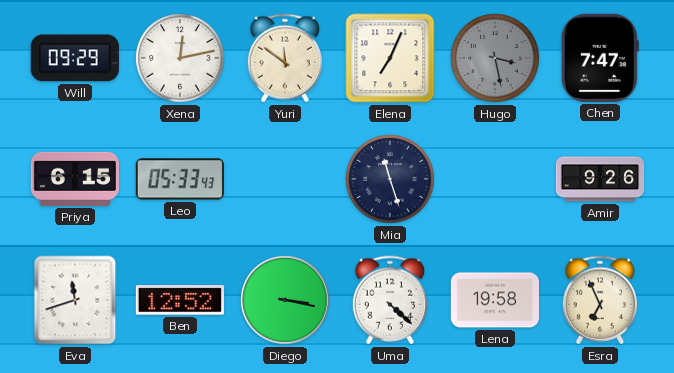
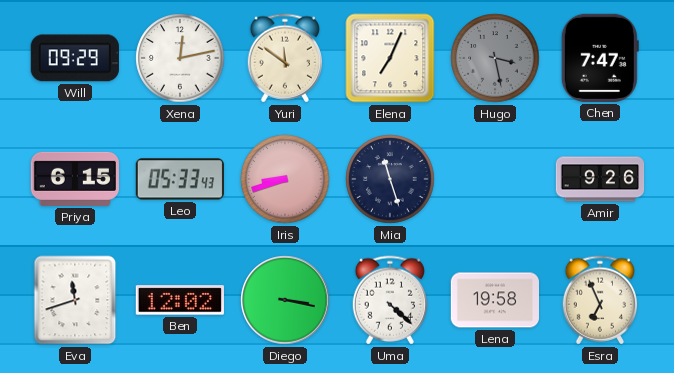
Iris: none -> 8:42
Ben: 12:52 -> 12:02
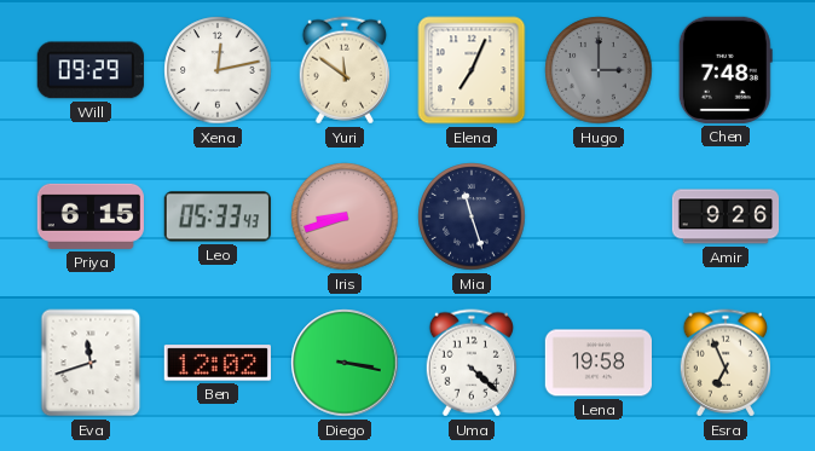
Hugo: 3:28 -> 3:00
Chen: 7:47 -> 7:48
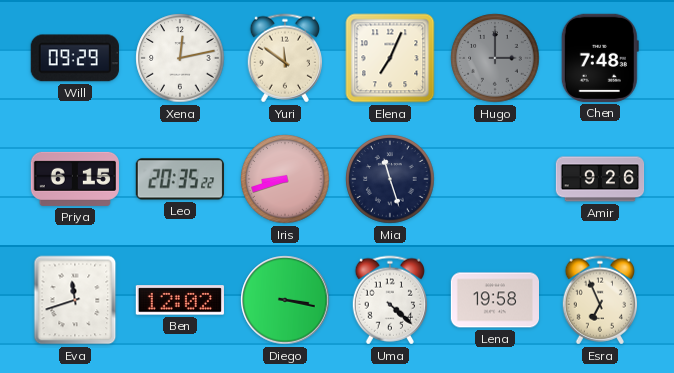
Leo: 05:33 -> 20:35
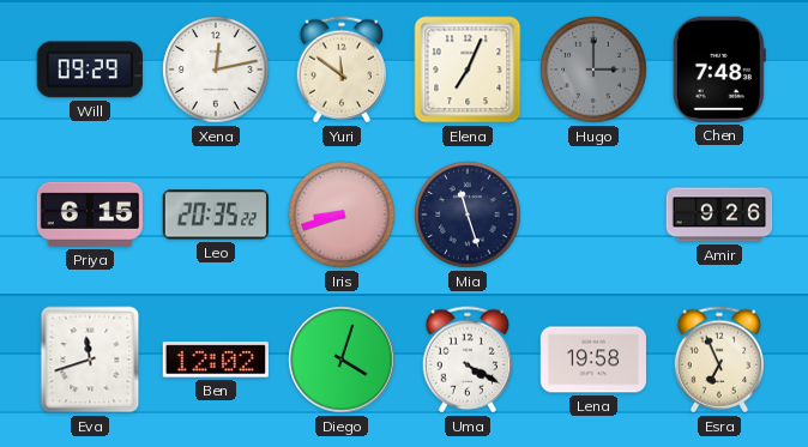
Diego: 3:17 -> 4:03
Uma: 4:22 -> 4:20
